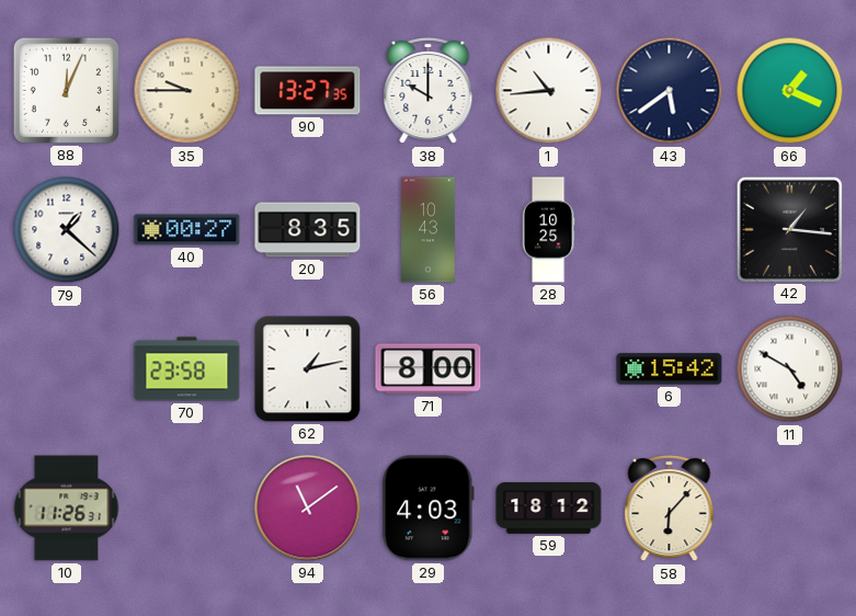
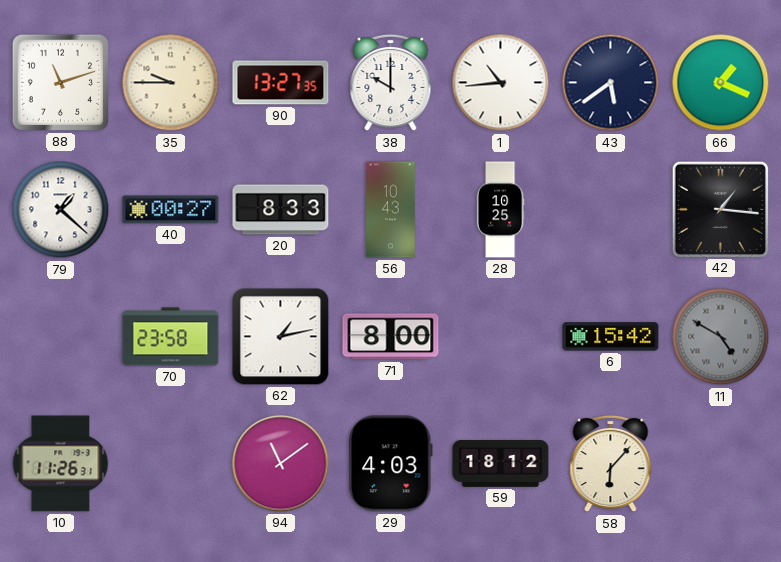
88: 12:04 -> 11:12
20: 8:35 -> 8:33
11 dial: white -> grey
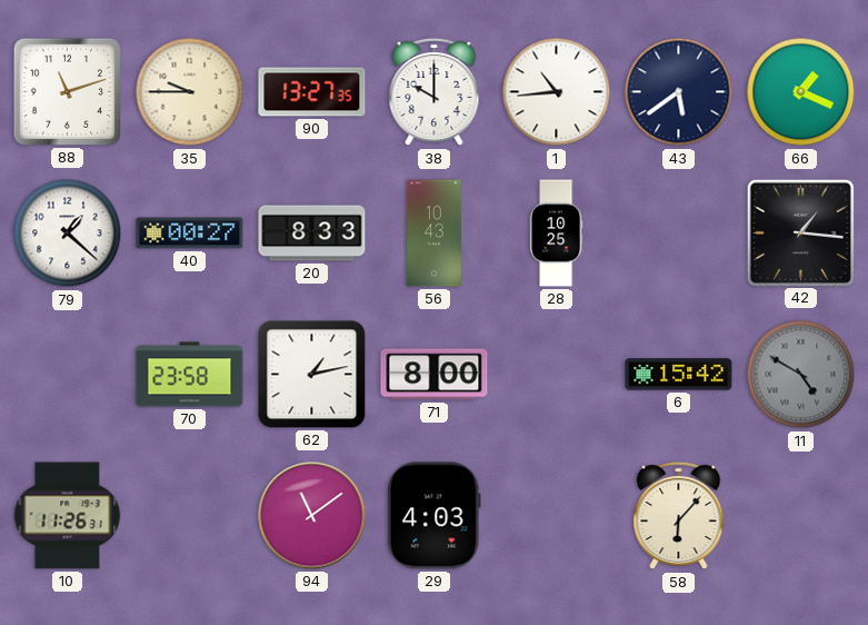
59: 18:12 -> none
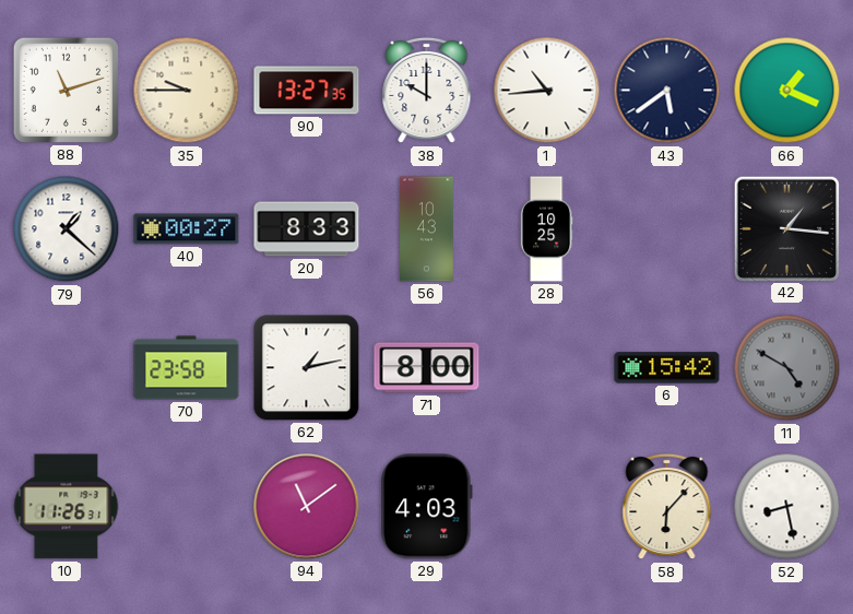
52: none -> 8:28
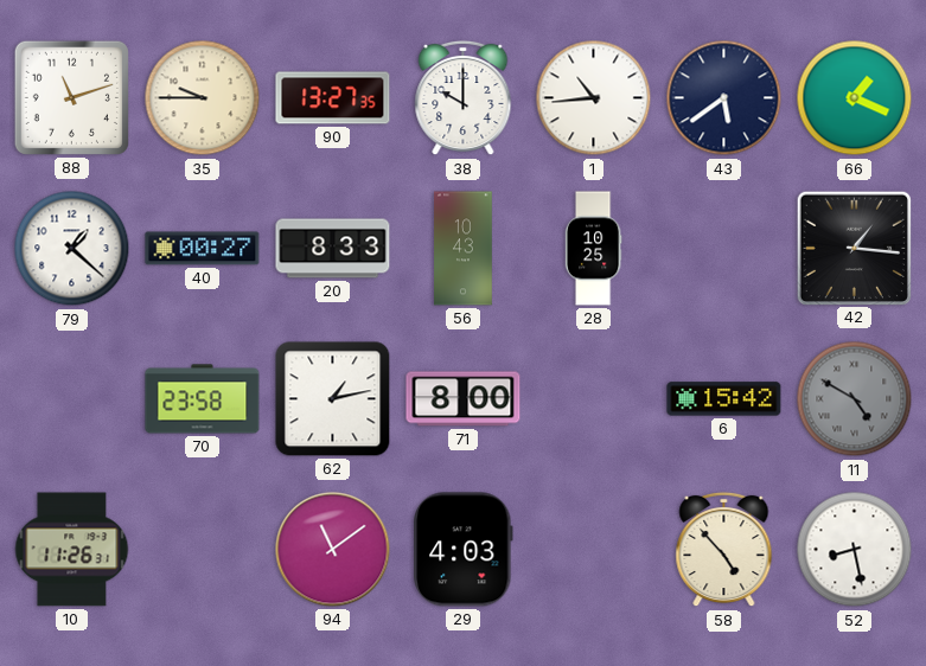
58: 6:07 -> 4:53
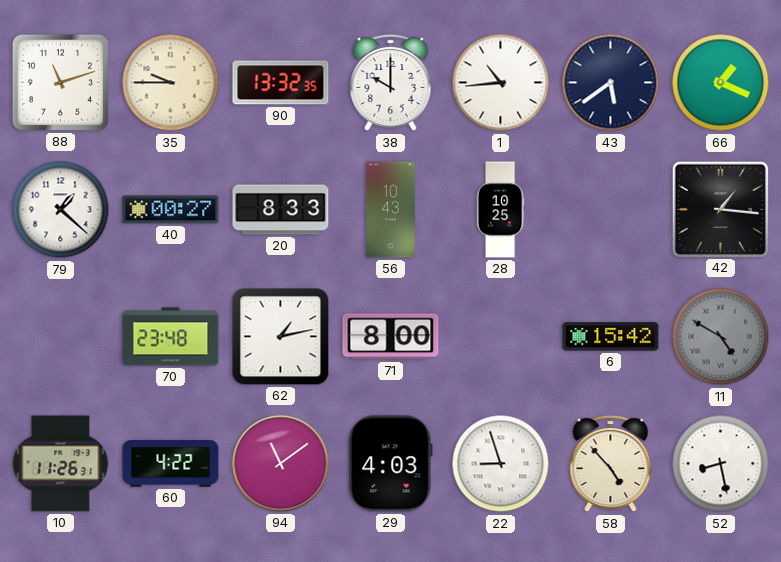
90: 13:27 -> 13:32
70: 23:58 -> 23:48
60: none -> 4:22
22: none -> 8:57
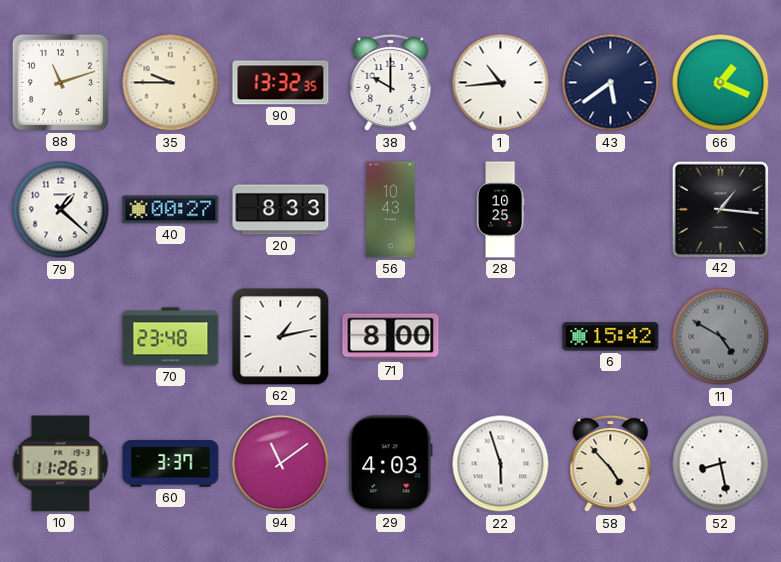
60: 4:22 -> 3:37
22: 8:57 -> 5:57
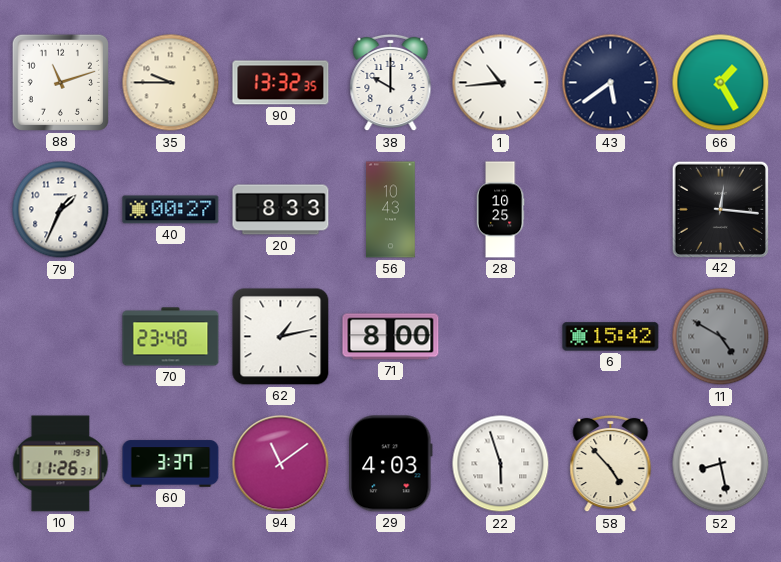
66: 1:19 -> 1:25
79: 1:22 -> 1:34
42: 1:16 -> 12:16
